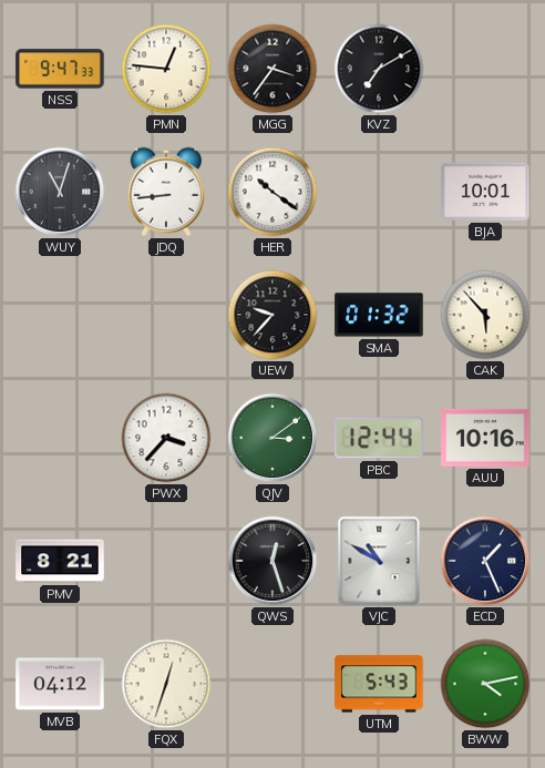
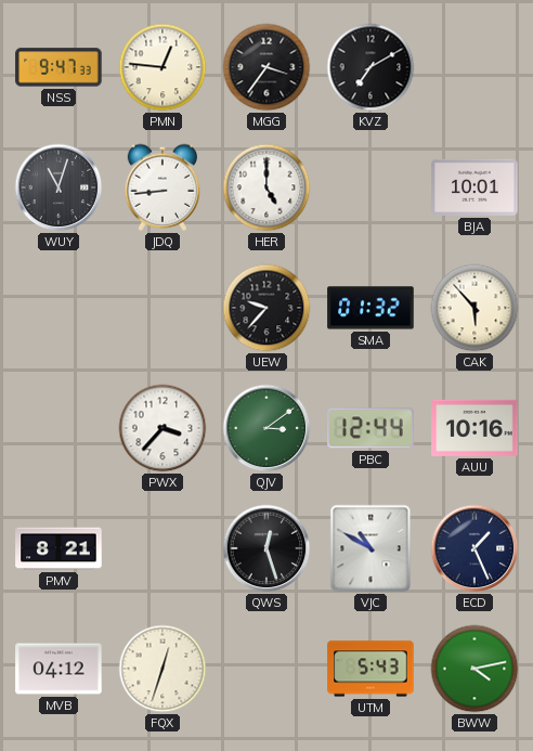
HER: 10:21 -> 5:00
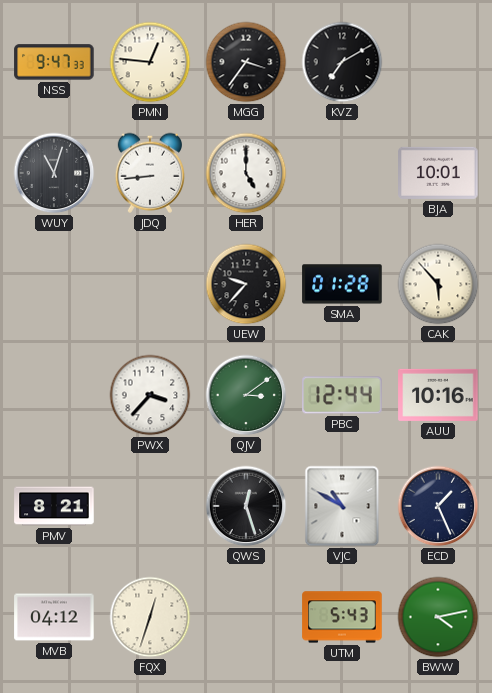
SMA: 01:32 -> 01:28
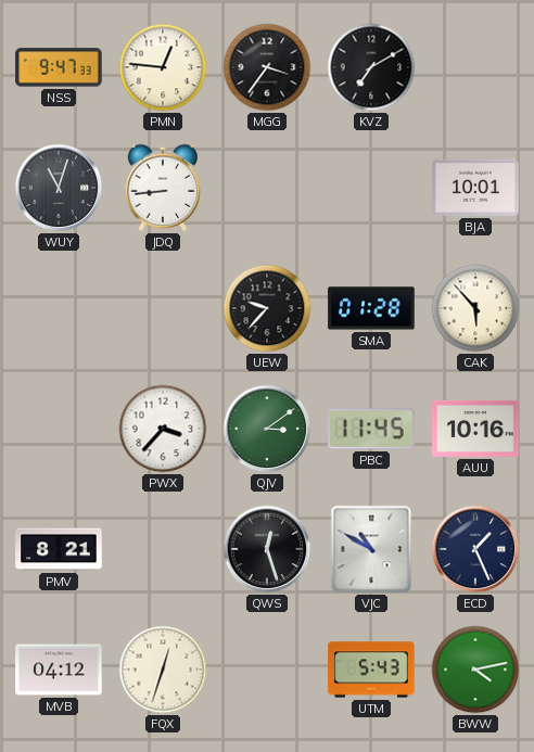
HER: 5:00 -> none
PBC: 12:44 -> 11:45
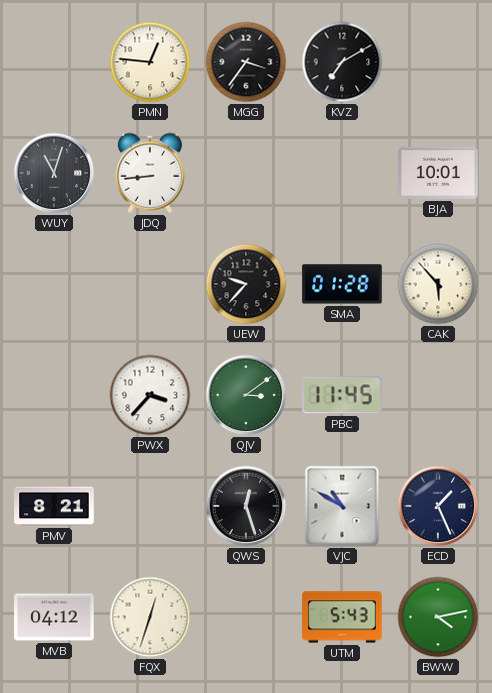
NSS: 9:47 -> none
AUU: 10:16 -> none
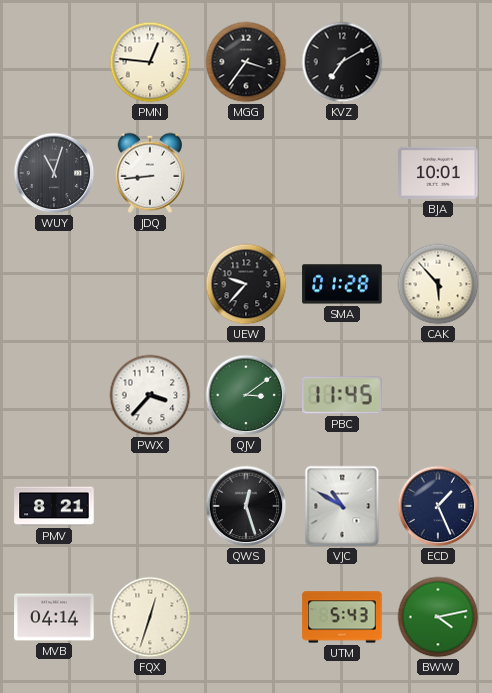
MVB: 04:12 -> 04:14
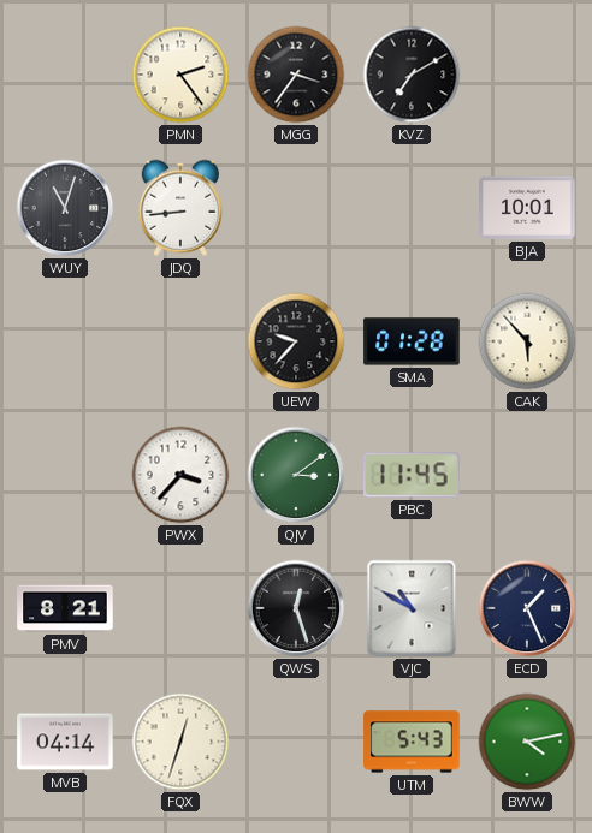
PMN: 12:46 -> 2:24
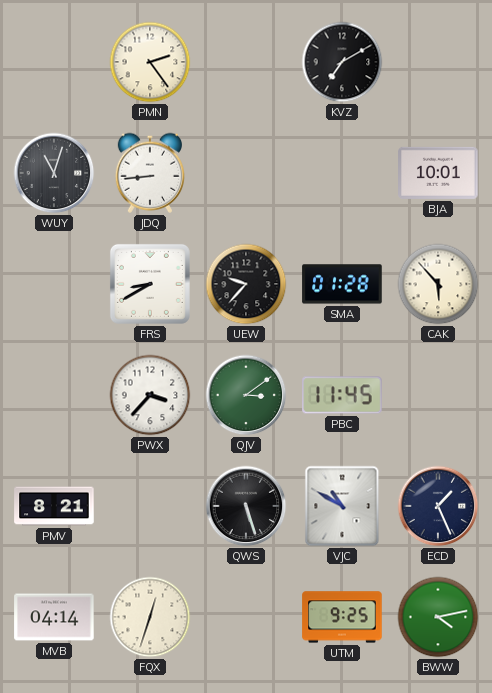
MGG: 3:36 -> none
FRS: none -> 8:40
QWS: 12:27 -> 5:27
UTM: 5:43 -> 9:25
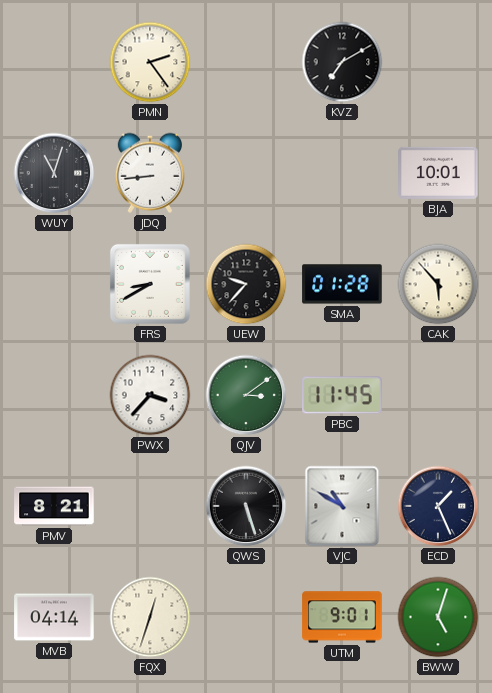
UTM: 9:25 -> 9:01
BWW: 4:13 -> 5:03
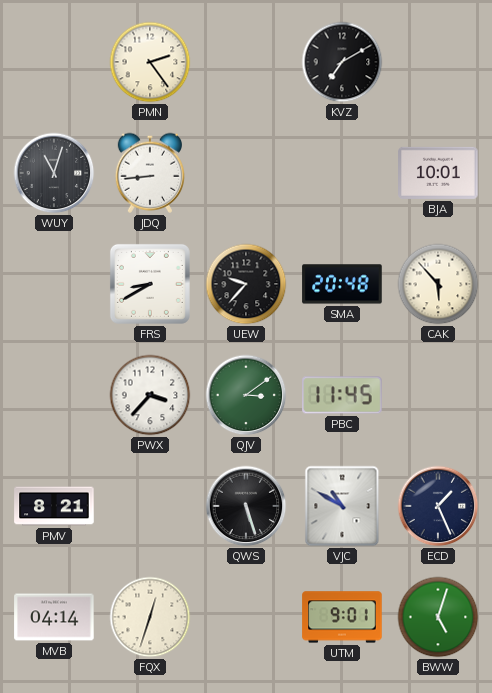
SMA: 01:28 -> 20:48
